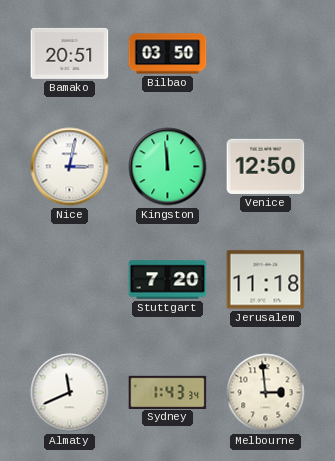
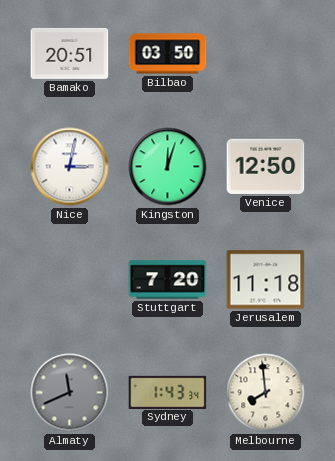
Kingston: 11:59 -> 12:03
Almaty dial: white -> grey
Melbourne: 2:59 -> 7:59
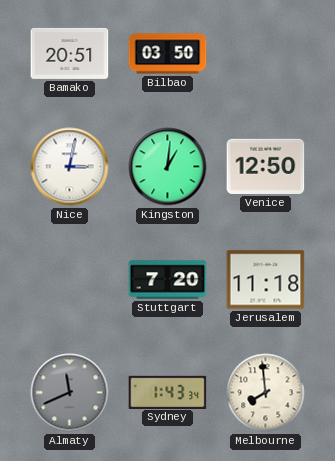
Kingston: 12:03 -> 1:01
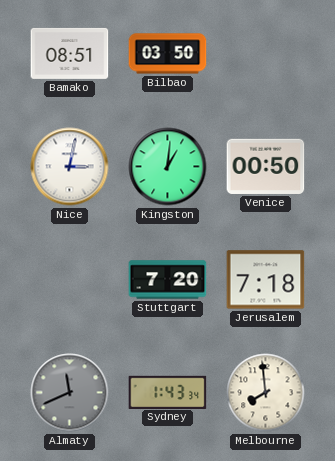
Bamako: 20:51 -> 08:51
Venice: 12:50 -> 00:50
Jerusalem: 11:18 -> 7:18
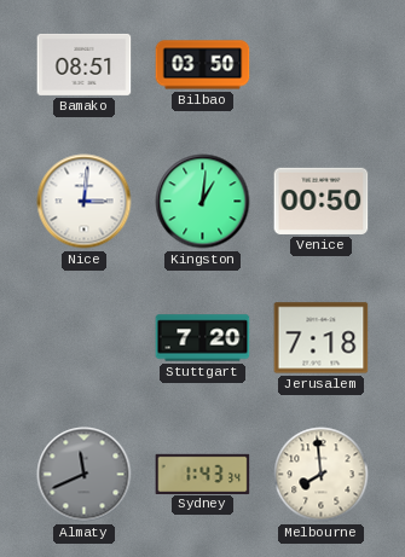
Nice: 3:02 -> 3:01
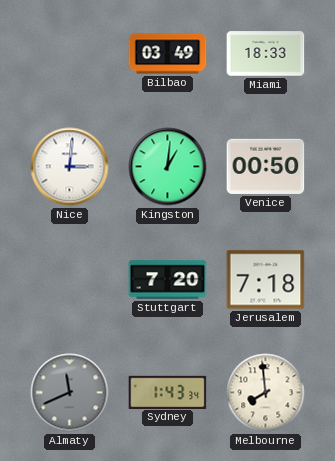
Bamako: 08:51 -> none
Bilbao: 03:50 -> 03:49
Miami: none -> 18:33
